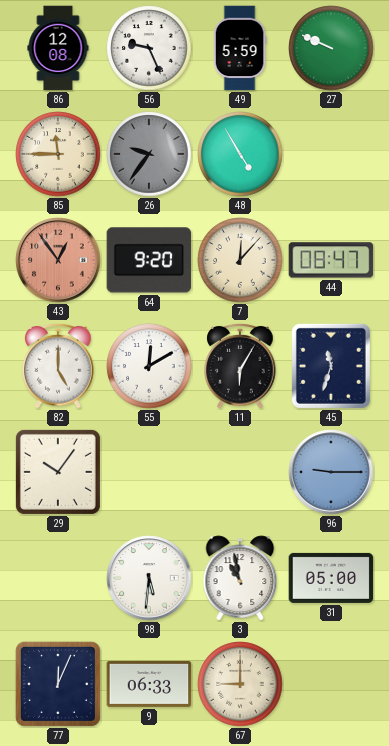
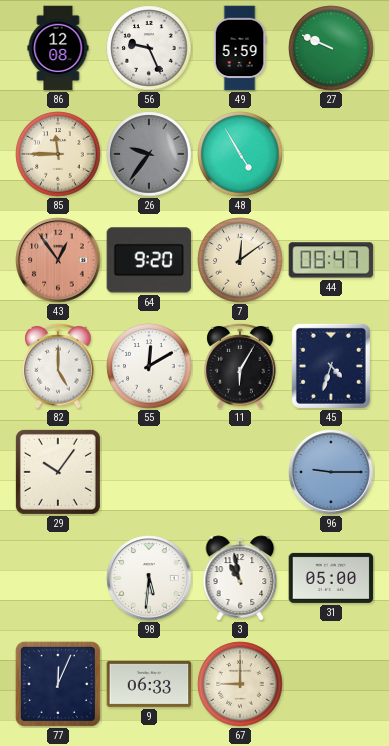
7: 12:07 -> 12:09
45: 11:33 -> 4:33
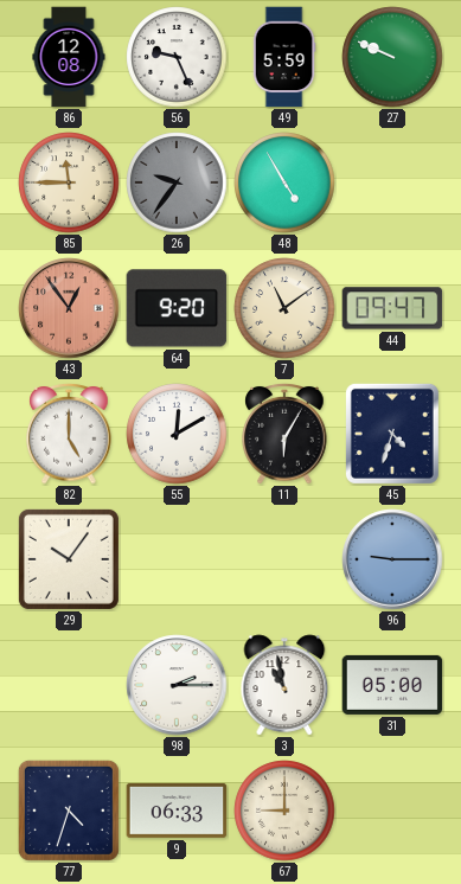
7: 12:09 -> 11:09
44: 08:47 -> 09:47
98: 5:31 -> 2:15
77: 12:04 -> 4:33
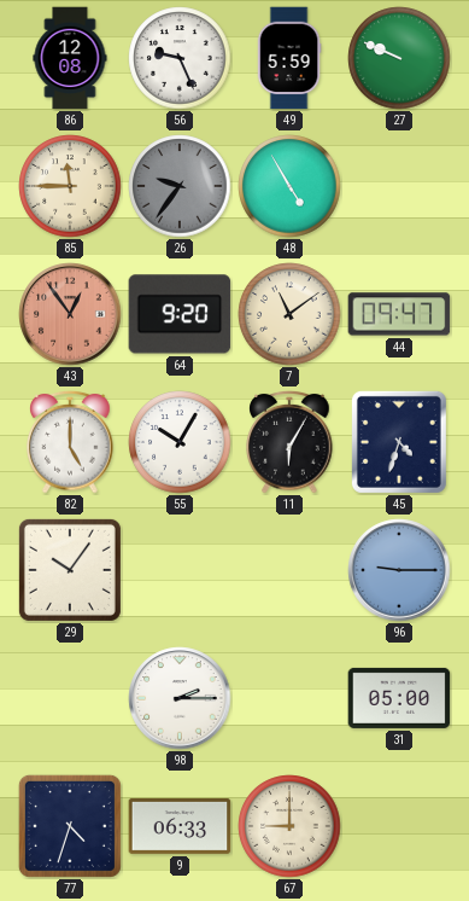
55: 12:10 -> 10:05
3: 10:58 -> none
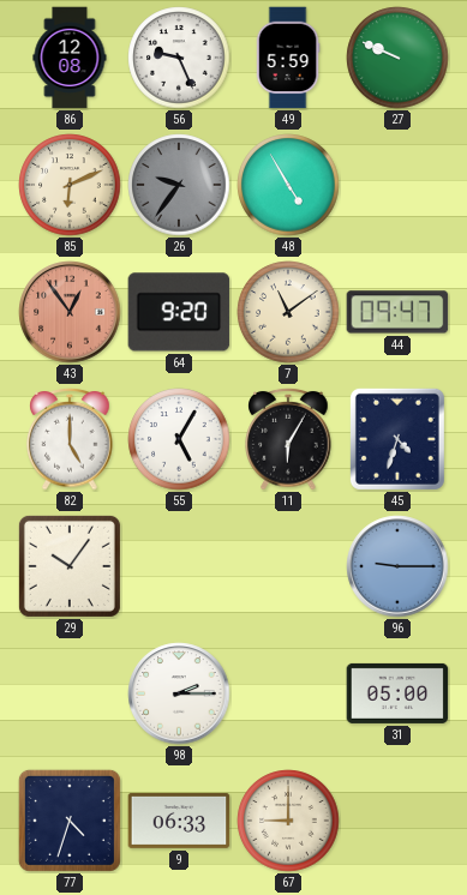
85: 11:45 -> 6:11
55: 10:05 -> 5:05
